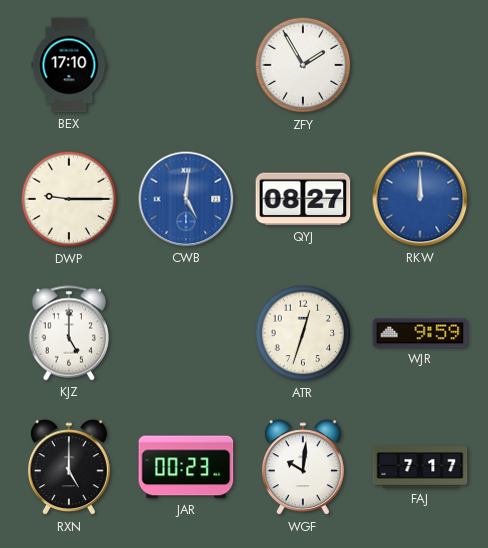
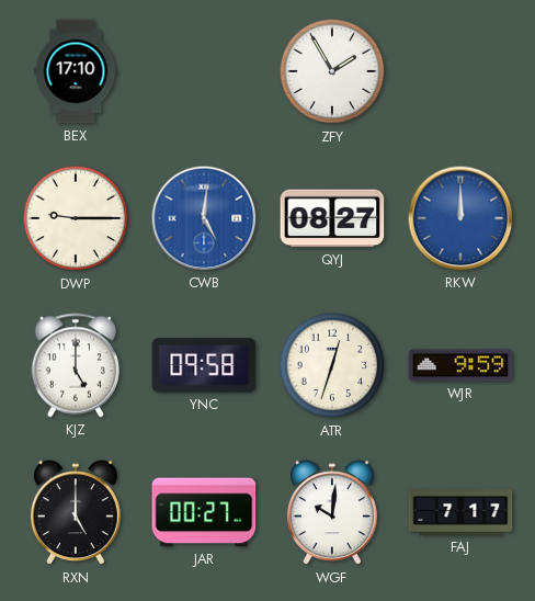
YNC: none -> 09:58
JAR: 00:23 -> 00:27
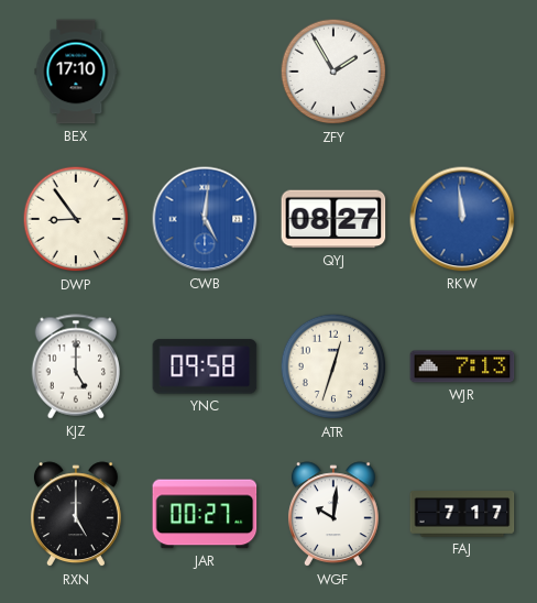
DWP: 9:15 -> 8:54
RKW: 12:00 -> 11:59
WJR: 9:59 -> 7:13
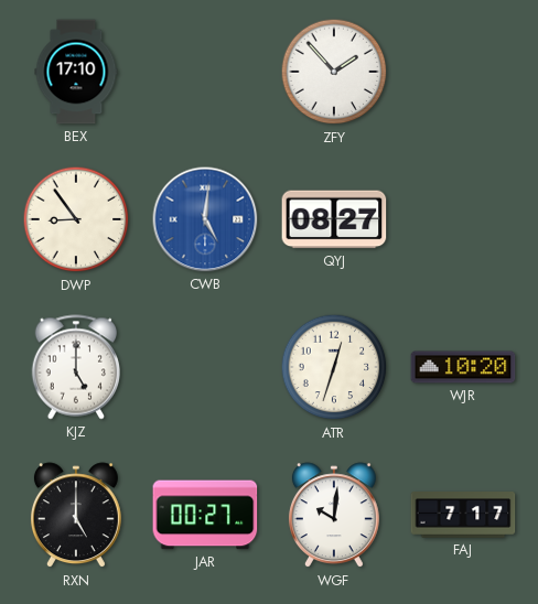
ZFY: 1:55 -> 1:53
RKW: 11:59 -> none
YNC: 09:58 -> none
WJR: 7:13 -> 10:20
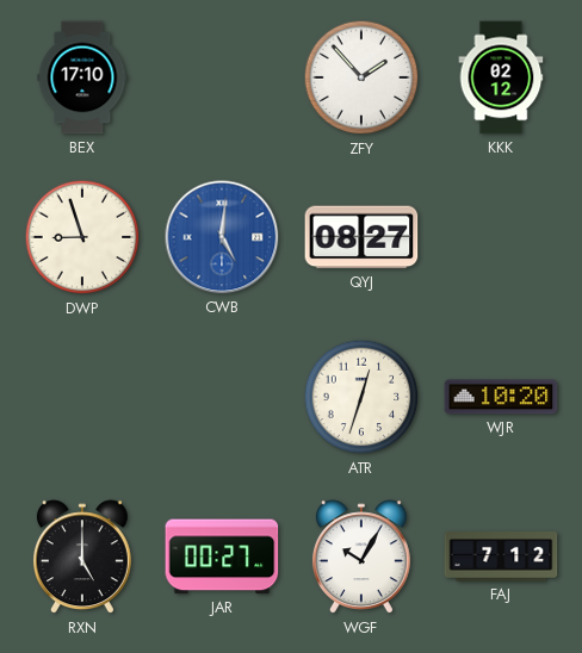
KKK: none -> 02:12
DWP: 8:54 -> 8:57
KJZ: 5:00 -> none
WGF: 10:01 -> 10:05
FAJ: 7:17 -> 7:12
